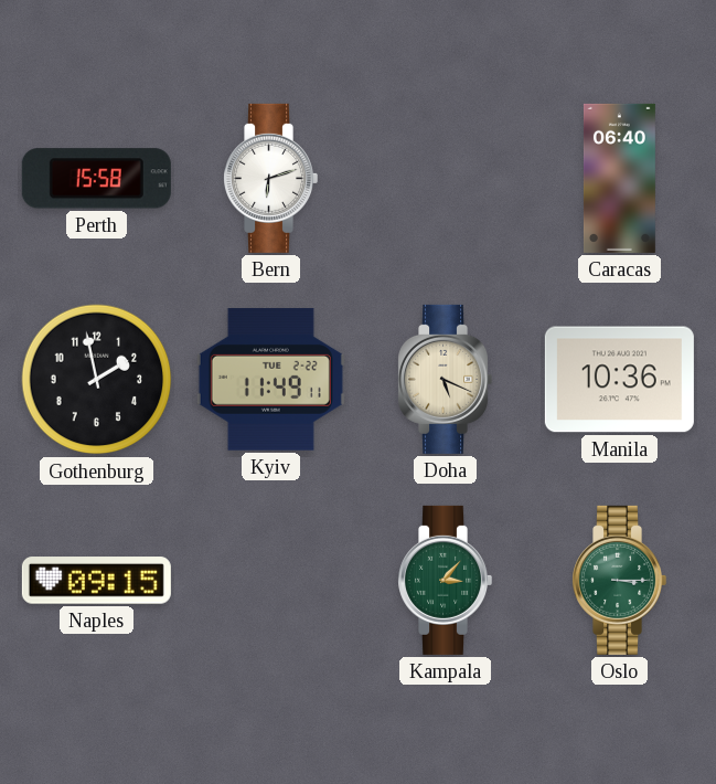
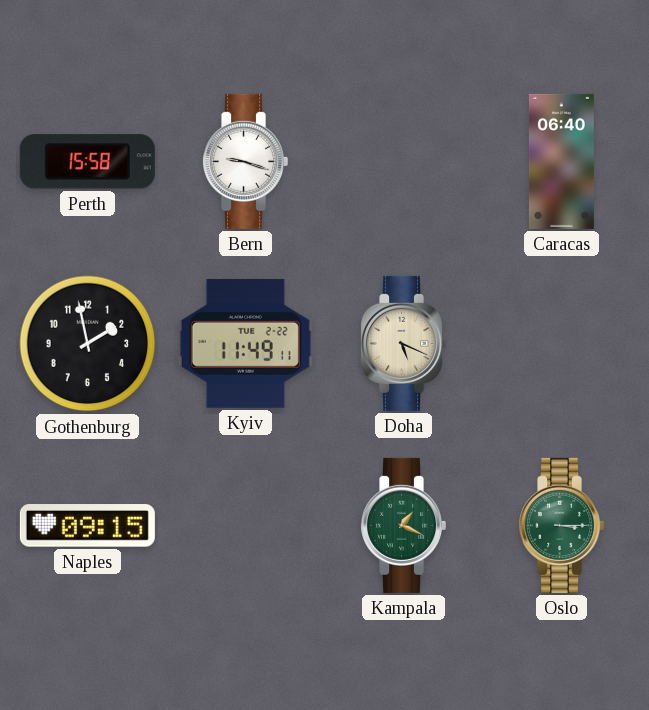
Bern: 6:12 -> 9:18
Manila: 10:36 -> none
Kampala: 3:07 -> 1:19
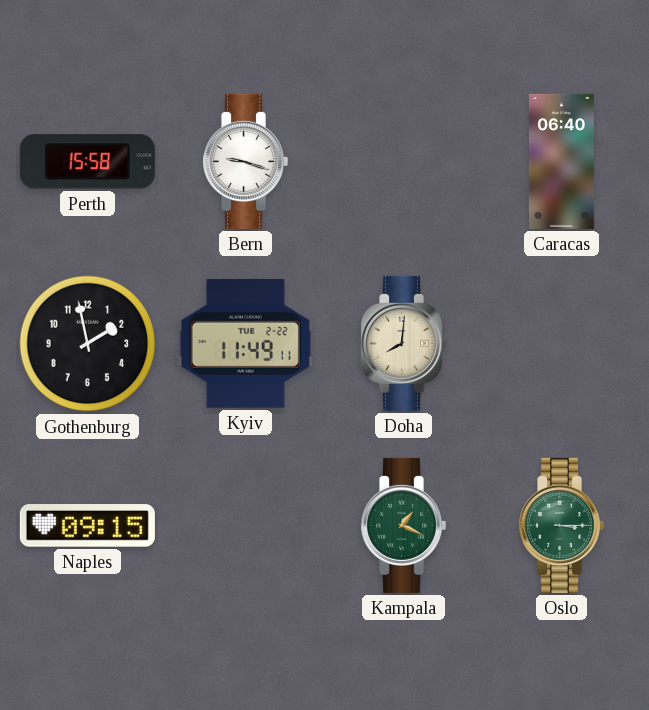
Doha: 5:19 -> 8:01
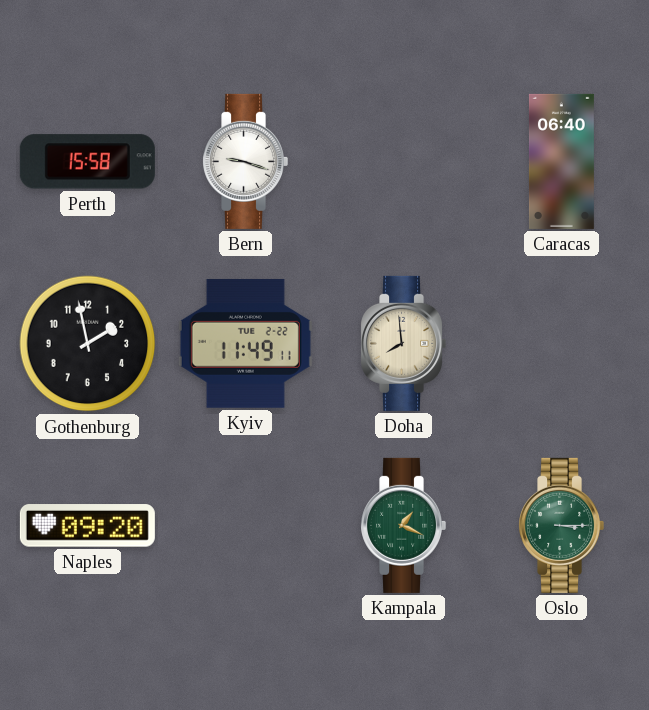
Doha: 8:01 -> 7:59
Naples: 09:15 -> 09:20
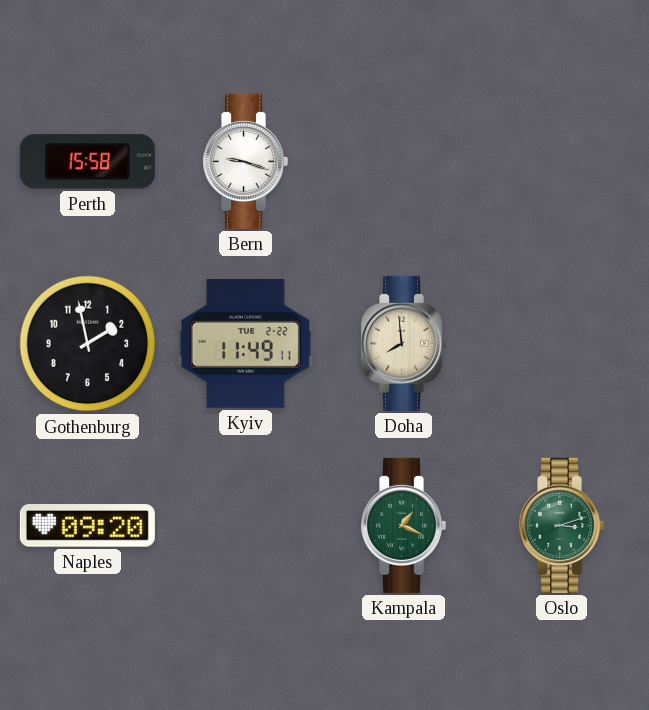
Caracas: 06:40 -> none
Oslo: 3:15 -> 3:12
